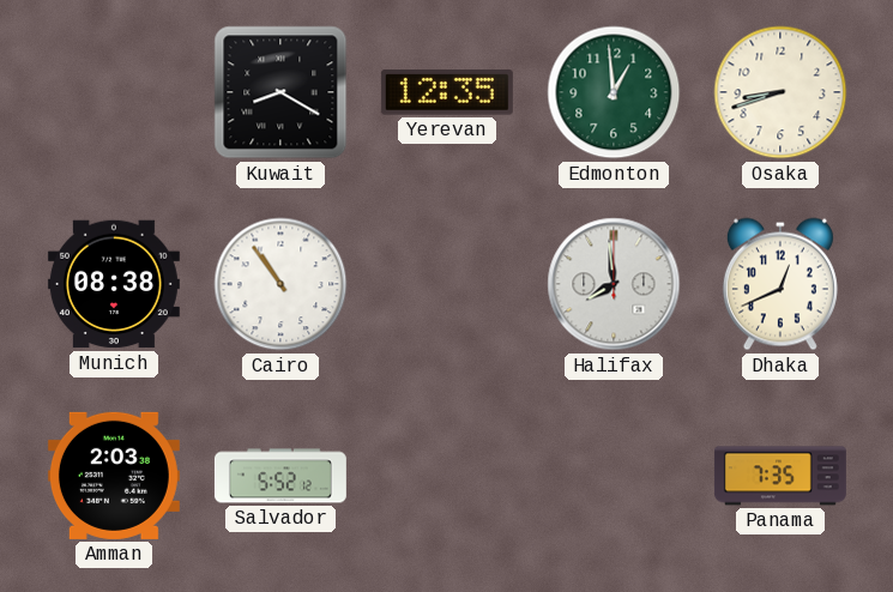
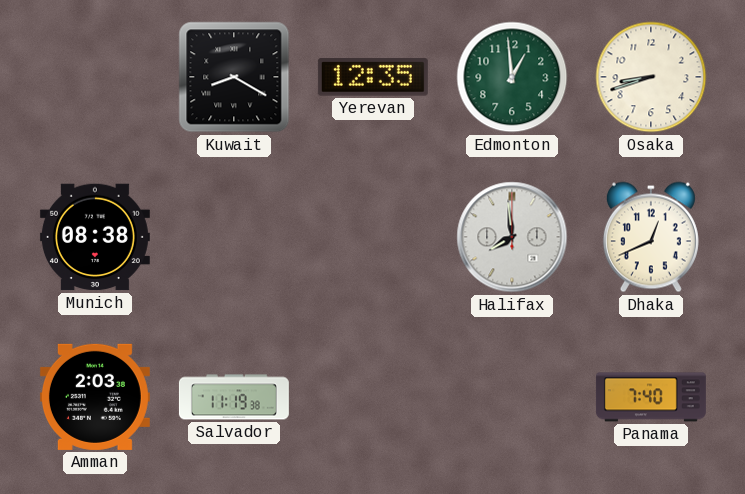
Cairo: 10:54 -> none
Salvador: 5:52 -> 11:19
Panama: 7:35 -> 7:40
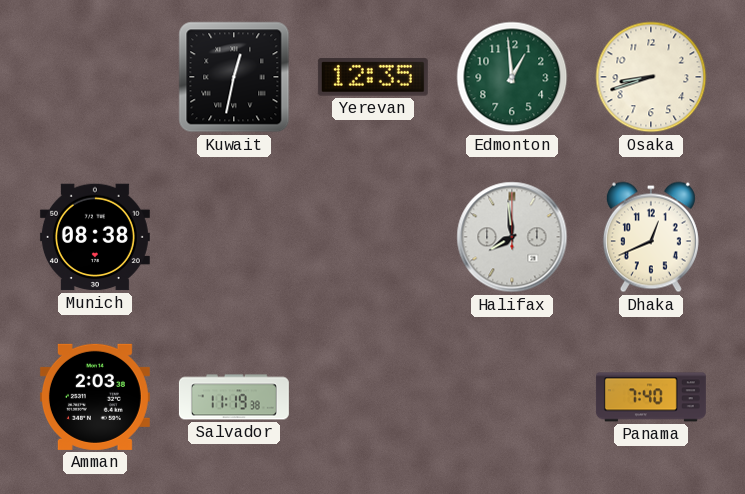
Kuwait: 8:20 -> 12:32
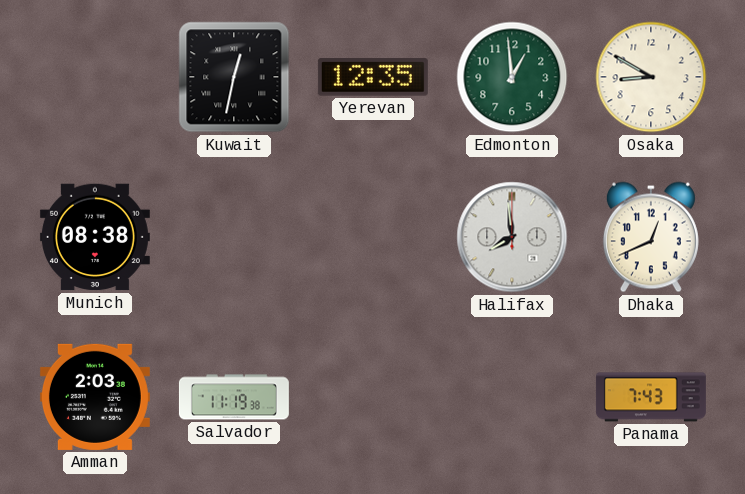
Osaka: 8:42 -> 8:50
Panama: 7:40 -> 7:43
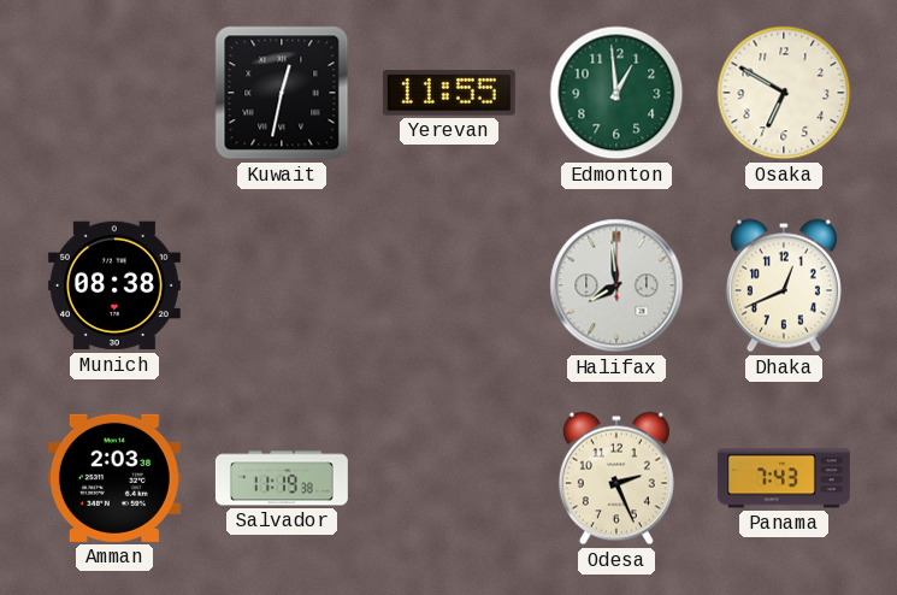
Yerevan: 12:35 -> 11:55
Osaka: 8:50 -> 6:50
Odesa: none -> 2:26
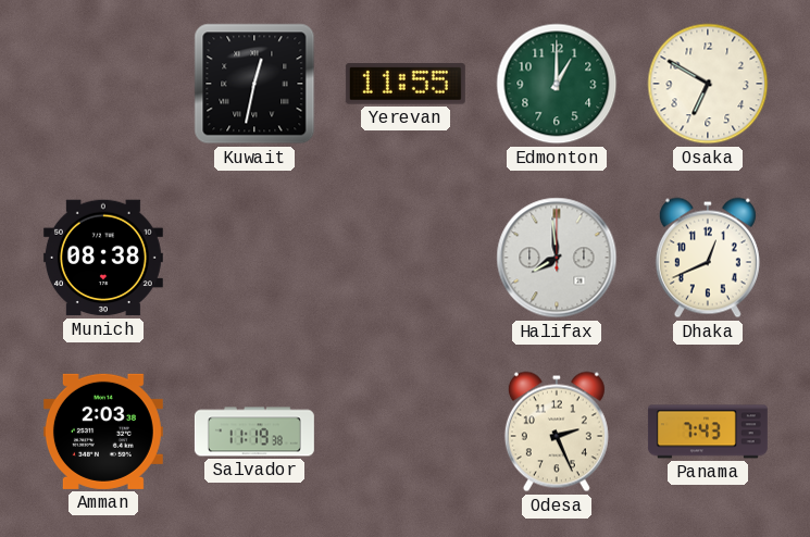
Edmonton: 12:59 -> 1:00
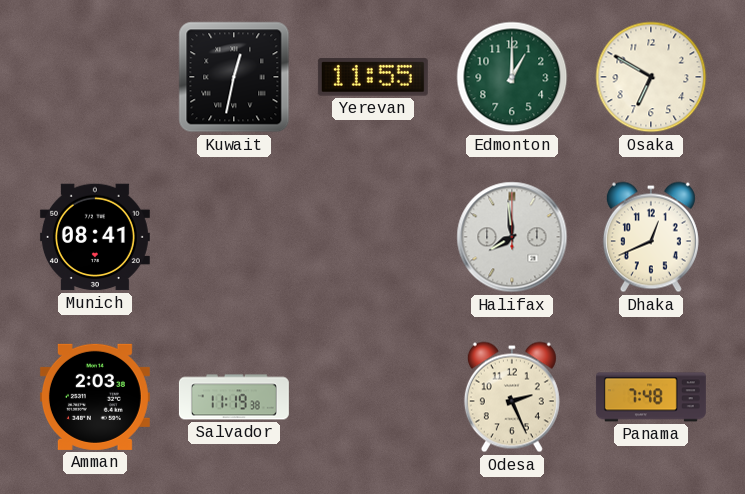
Munich: 08:38 -> 08:41
Panama: 7:43 -> 7:48
